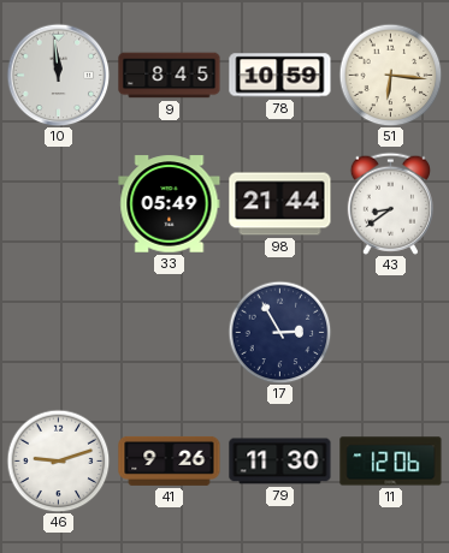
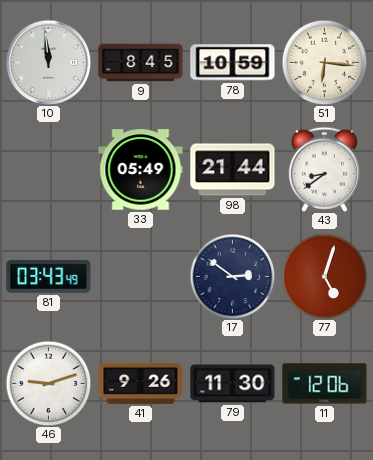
81: none -> 03:43
17: 2:55 -> 2:51
77: none -> 5:03
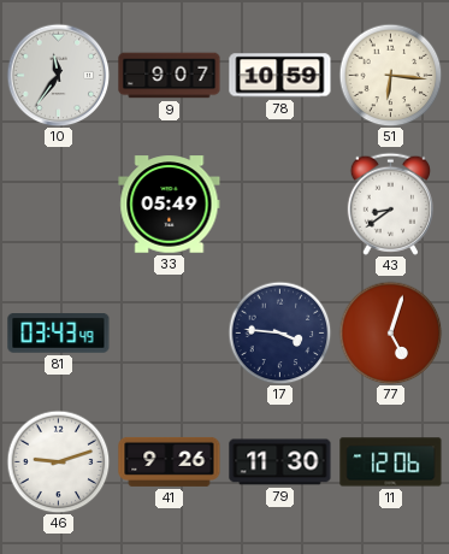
10: 11:59 -> 11:36
9: 8:45 -> 9:07
98: 21:44 -> none
17: 2:51 -> 3:46
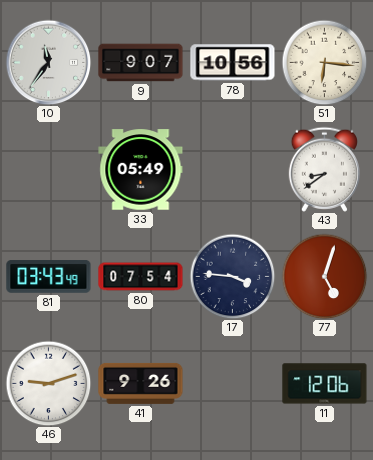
78: 10:59 -> 10:56
80: none -> 07:54
79: 11:30 -> none
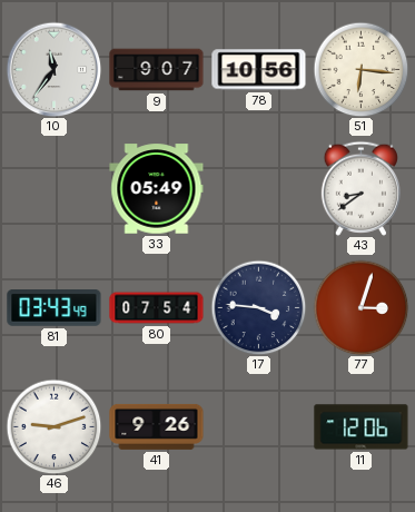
77: 5:03 -> 3:03
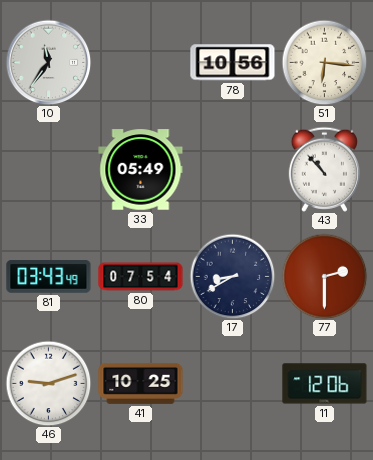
9: 9:07 -> none
43: 8:39 -> 10:53
17: 3:46 -> 8:40
77: 3:03 -> 2:30
41: 9:26 -> 10:25
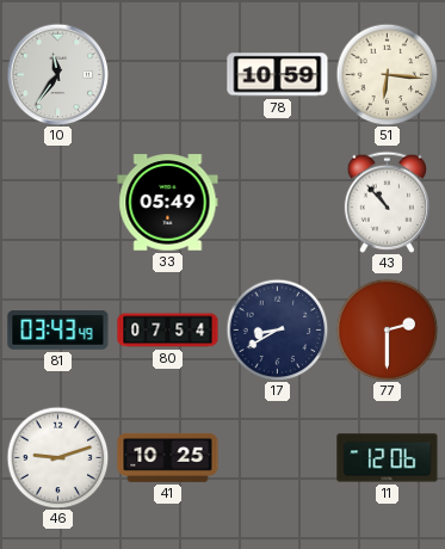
78: 10:56 -> 10:59
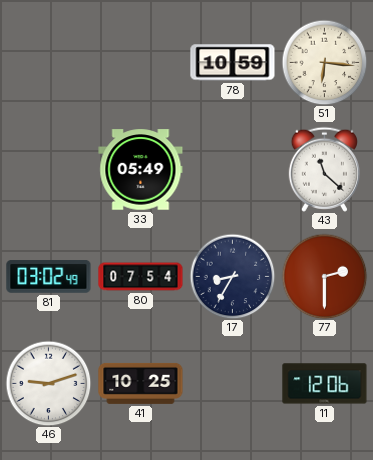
10: 11:36 -> none
43: 10:53 -> 11:22
81: 03:43 -> 03:02
17: 8:40 -> 8:35
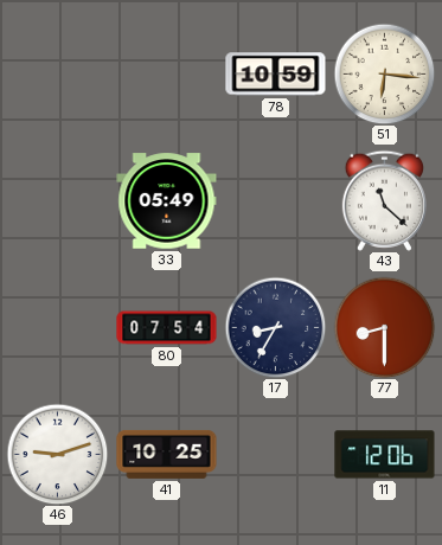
81: 03:02 -> none
77: 2:30 -> 8:30
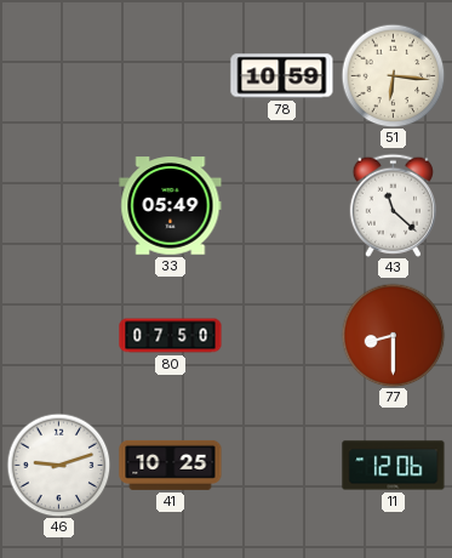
80: 07:54 -> 07:50
17: 8:35 -> none
